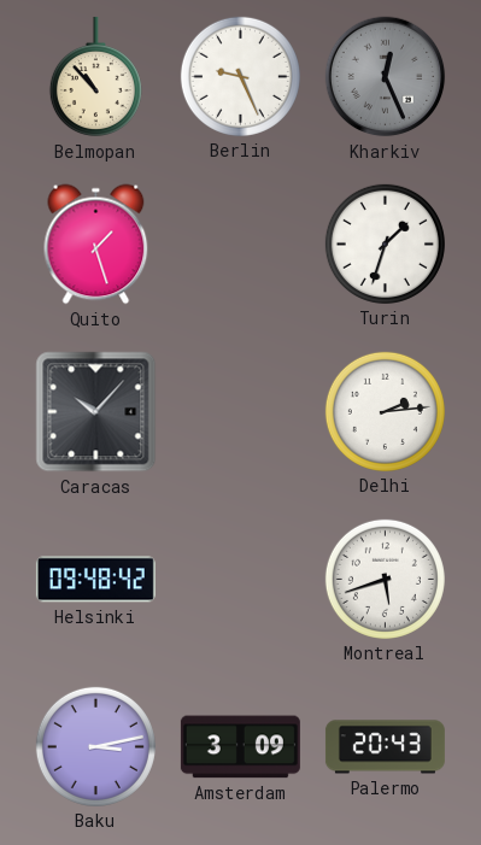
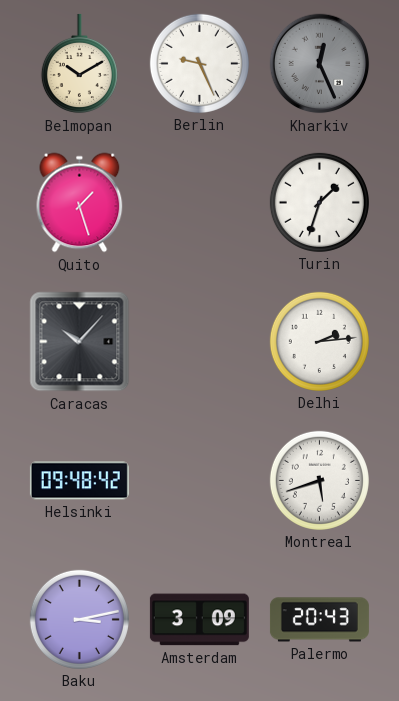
Belmopan: 10:53 -> 10:10
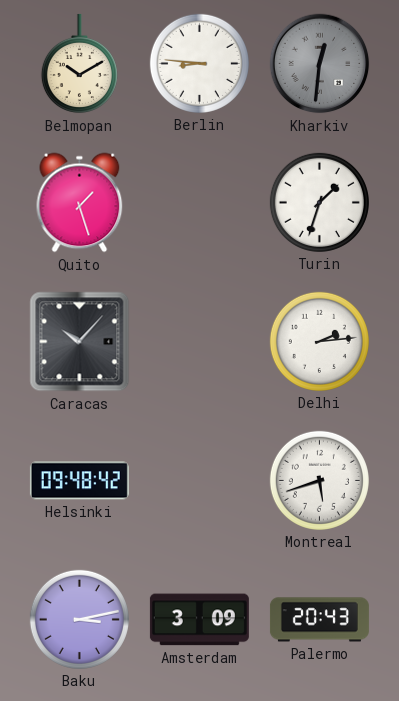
Berlin: 9:26 -> 8:46
Kharkiv: 12:26 -> 12:31
